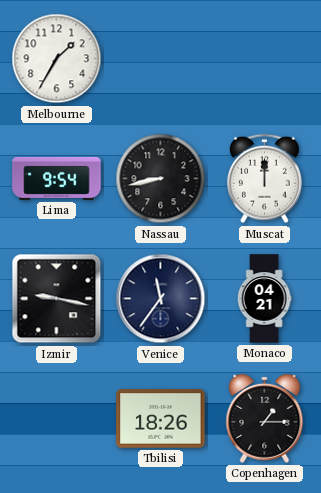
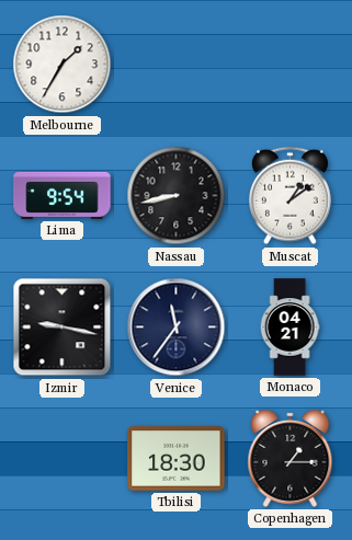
Muscat: 12:00 -> 1:09
Tbilisi: 18:26 -> 18:30
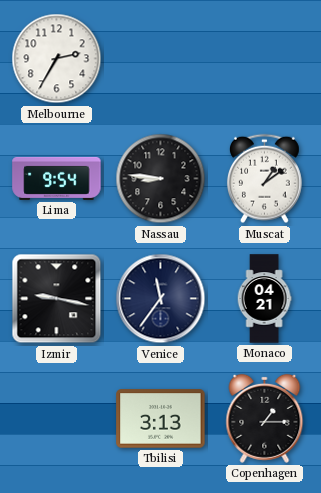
Melbourne: 1:35 -> 2:35
Nassau: 8:43 -> 8:46
Tbilisi: 18:30 -> 3:13
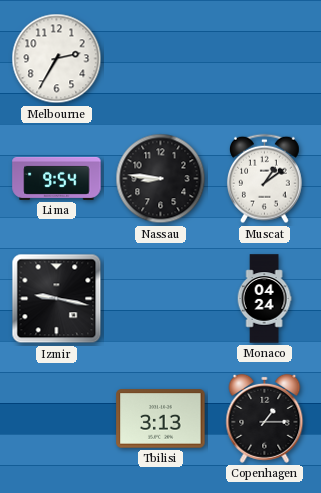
Venice: 11:36 -> none
Monaco: 04:21 -> 04:24
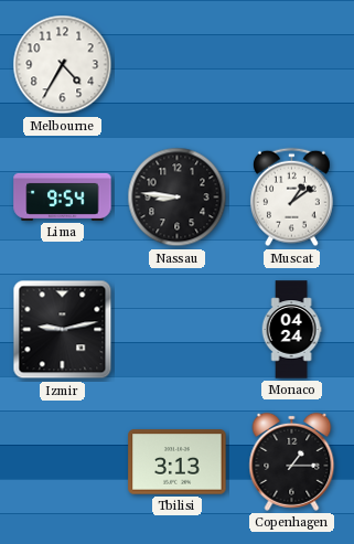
Melbourne: 2:35 -> 4:35
Izmir: 9:17 -> 9:13
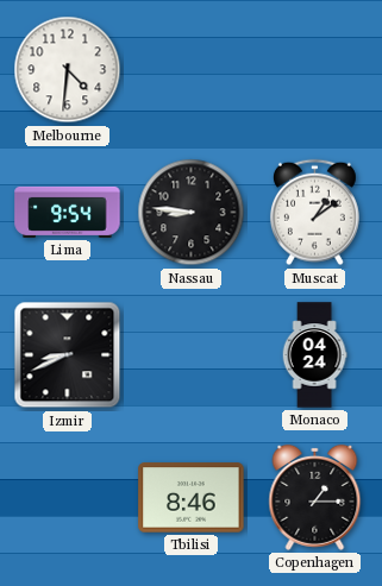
Melbourne: 4:35 -> 4:31
Izmir: 9:13 -> 8:41
Tbilisi: 3:13 -> 8:46
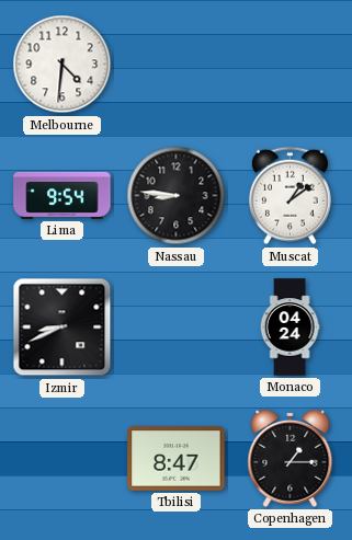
Tbilisi: 8:46 -> 8:47
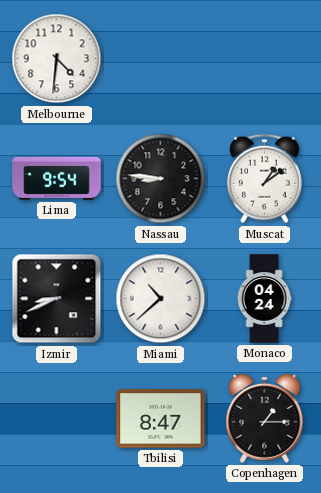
Miami: none -> 10:38
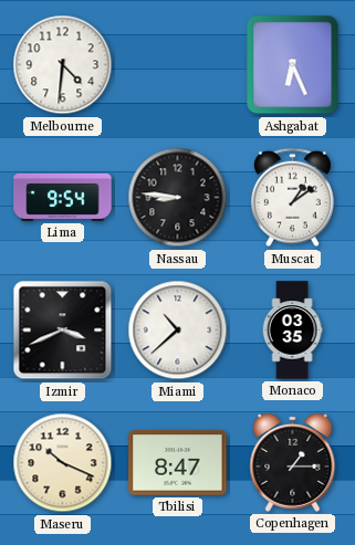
Ashgabat: none -> 6:26
Izmir: 8:41 -> 3:41
Monaco: 04:24 -> 03:35
Maseru: none -> 10:19
